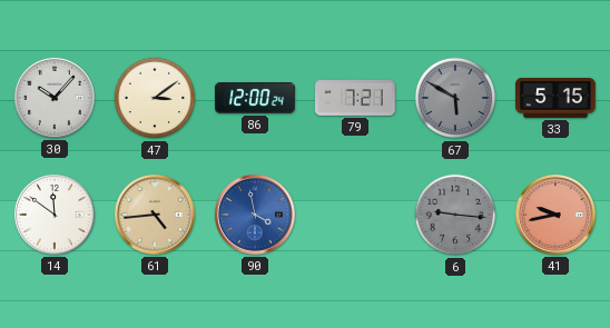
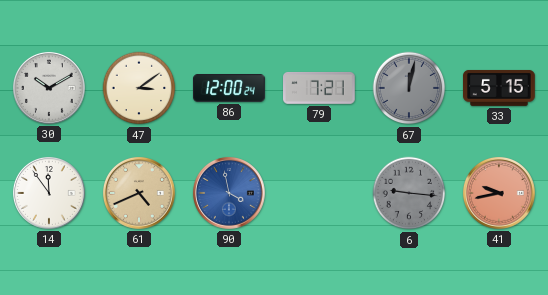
30: 10:07 -> 10:10
67: 5:50 -> 12:02
14: 11:51 -> 11:54
61: 4:44 -> 4:41
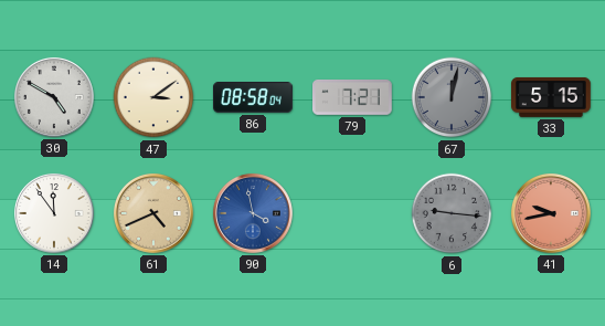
30: 10:10 -> 4:50
86: 12:00 -> 08:58
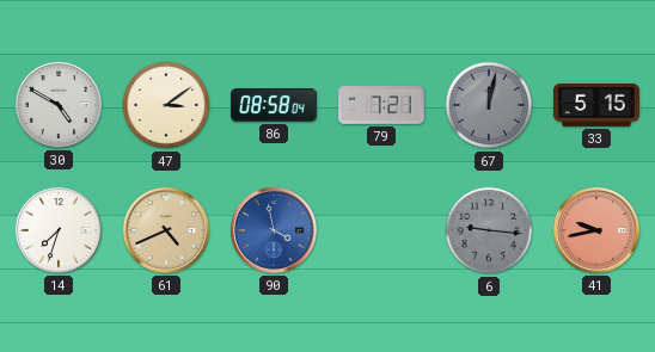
14: 11:54 -> 7:33
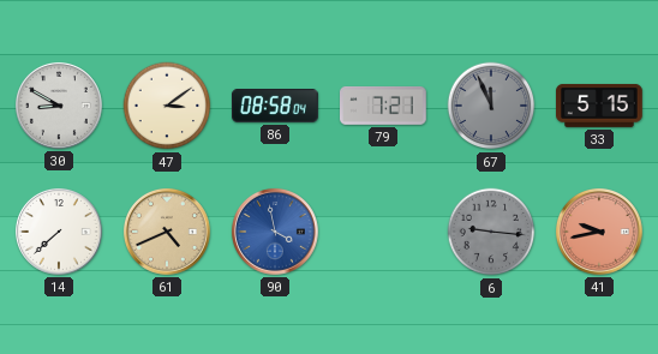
30: 4:50 -> 8:50
67: 12:02 -> 11:56
14: 7:33 -> 7:38
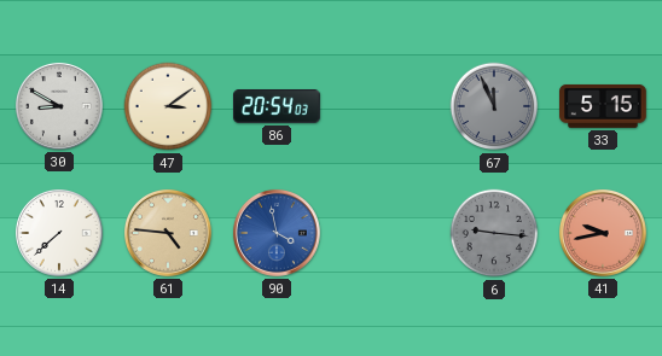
86: 08:58 -> 20:54
79: 7:21 -> none
61: 4:41 -> 4:46
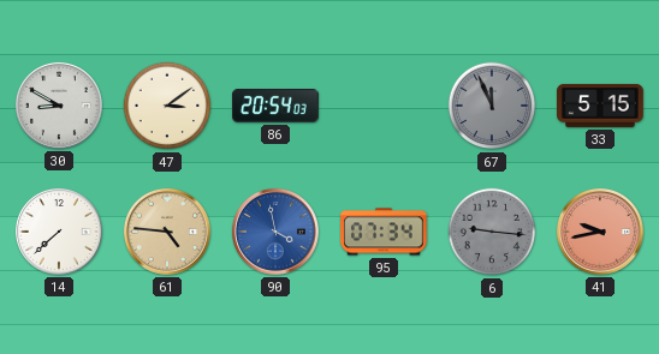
95: none -> 07:34
